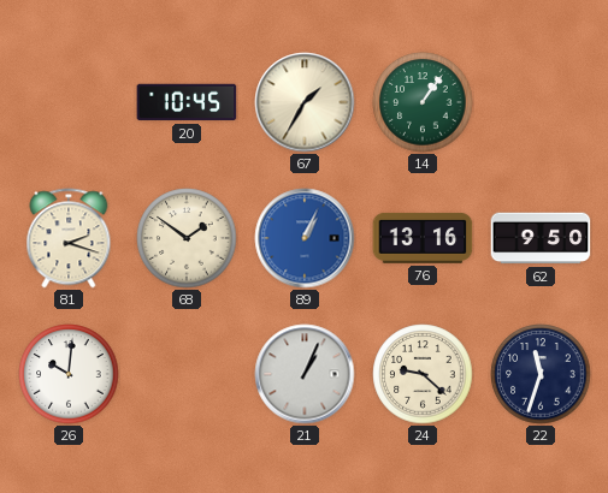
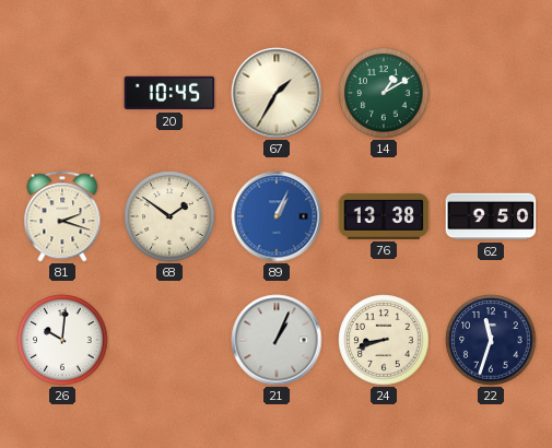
14: 1:06 -> 1:10
76: 13:16 -> 13:38
24: 9:22 -> 8:42
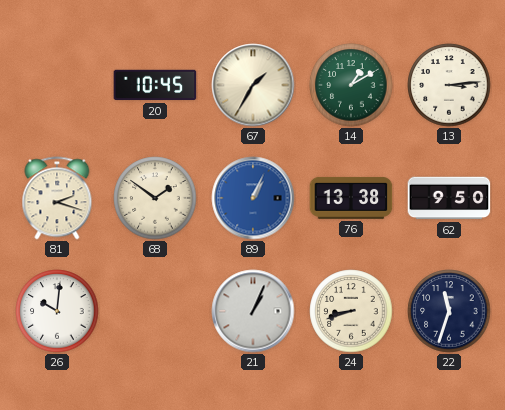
13: none -> 3:14
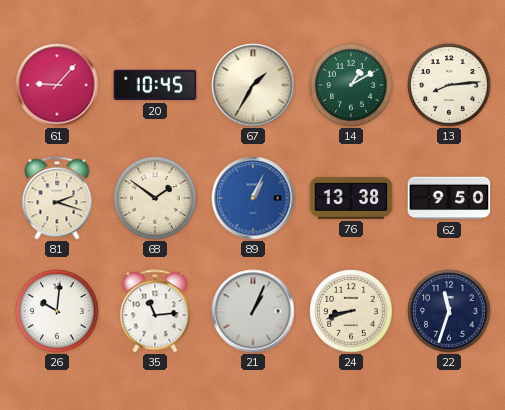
61: none -> 9:07
13: 3:14 -> 8:14
35: none -> 11:14
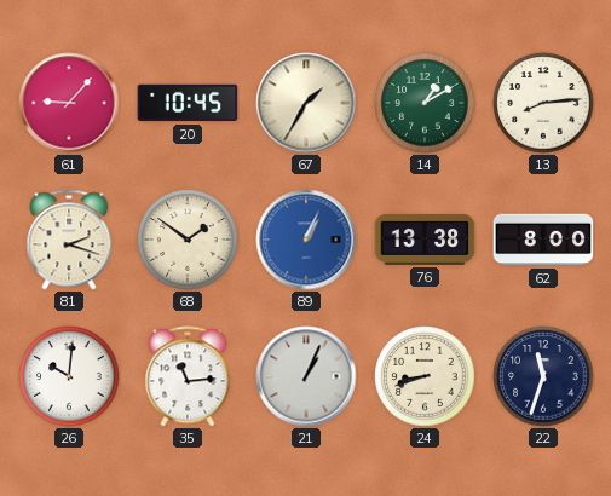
62: 9:50 -> 8:00
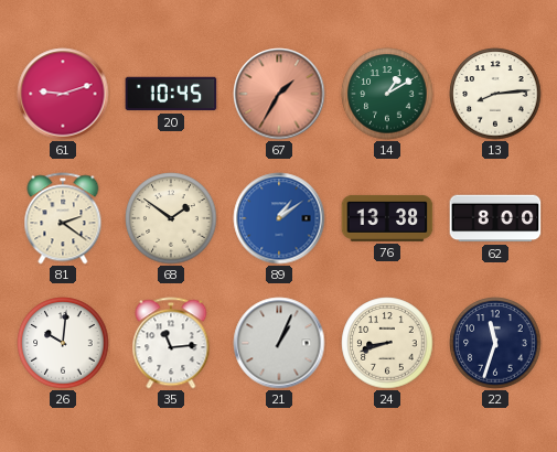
61: 9:07 -> 9:12
67 dial: cream -> salmon
81: 2:18 -> 2:21
89: 1:04 -> 1:09
